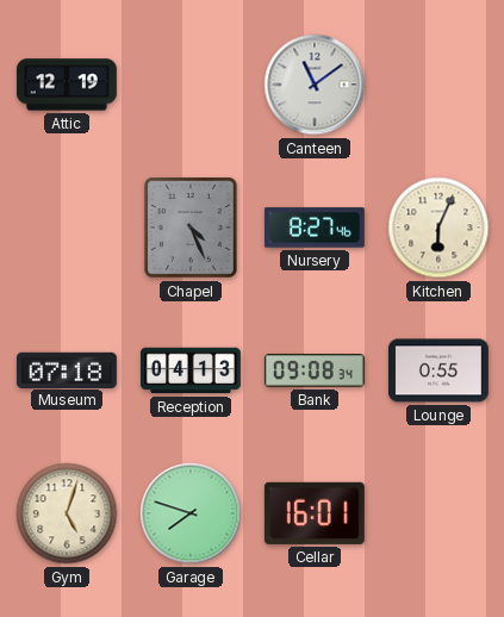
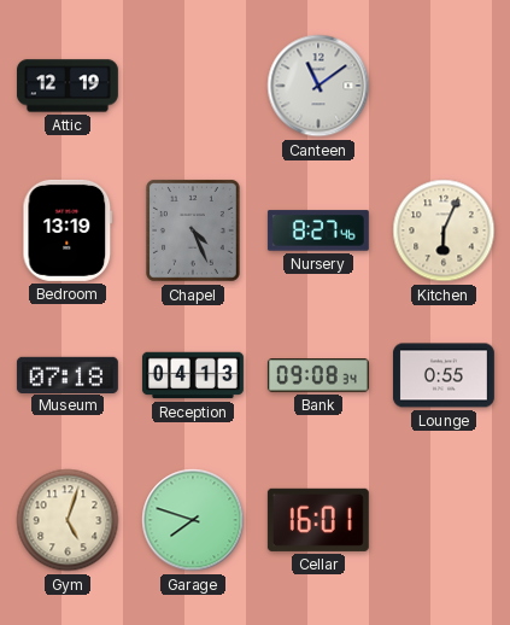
Bedroom: none -> 13:19
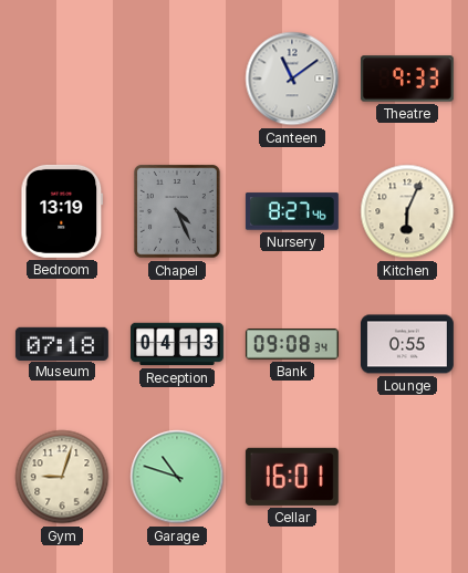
Attic: 12:19 -> none
Theatre: none -> 9:33
Gym: 5:03 -> 9:03
Garage: 7:48 -> 10:48
